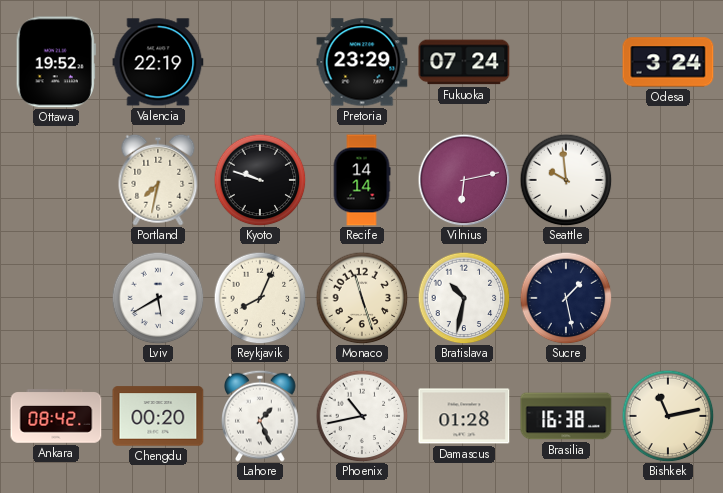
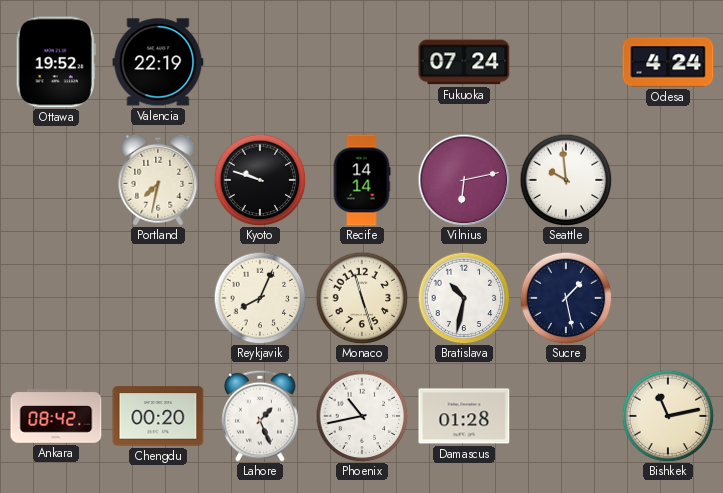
Pretoria: 23:29 -> none
Odesa: 3:24 -> 4:24
Lviv: 5:40 -> none
Brasilia: 16:38 -> none
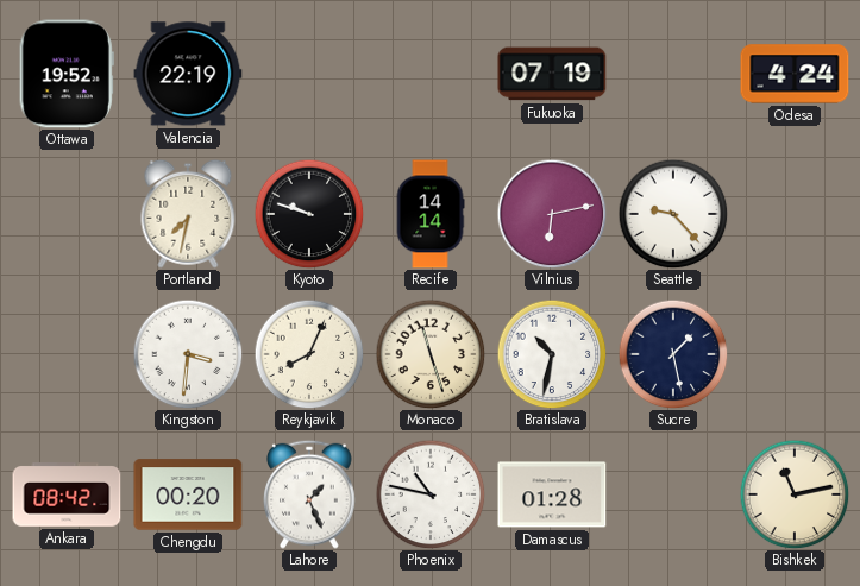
Fukuoka: 07:24 -> 07:19
Seattle: 9:59 -> 9:23
Kingston: none -> 3:31
Phoenix: 10:43 -> 10:47
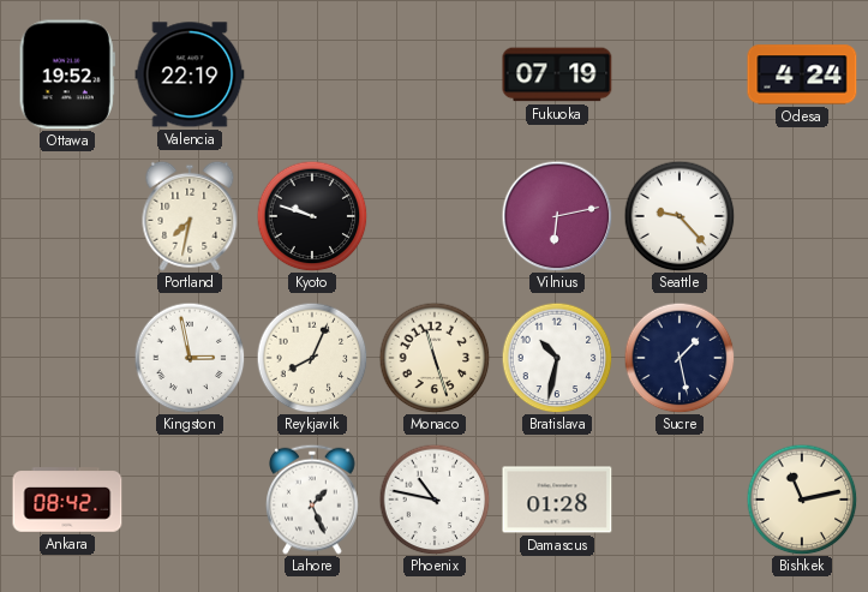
Recife: 14:14 -> none
Kingston: 3:31 -> 2:58
Chengdu: 00:20 -> none
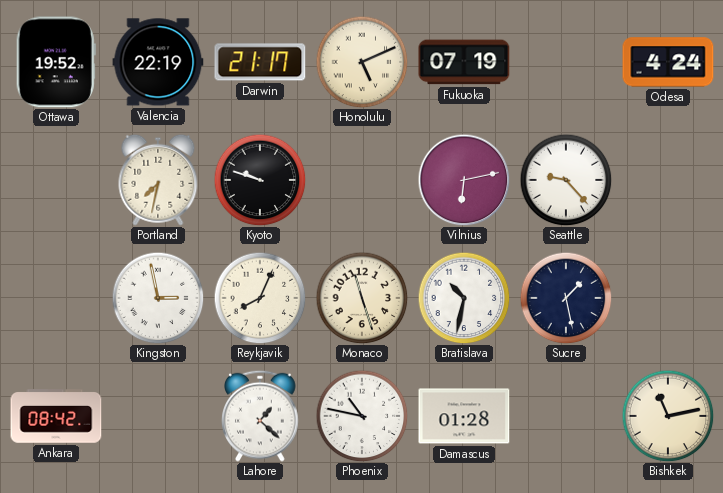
Darwin: none -> 21:17
Honolulu: none -> 5:11
Lahore: 1:26 -> 1:22
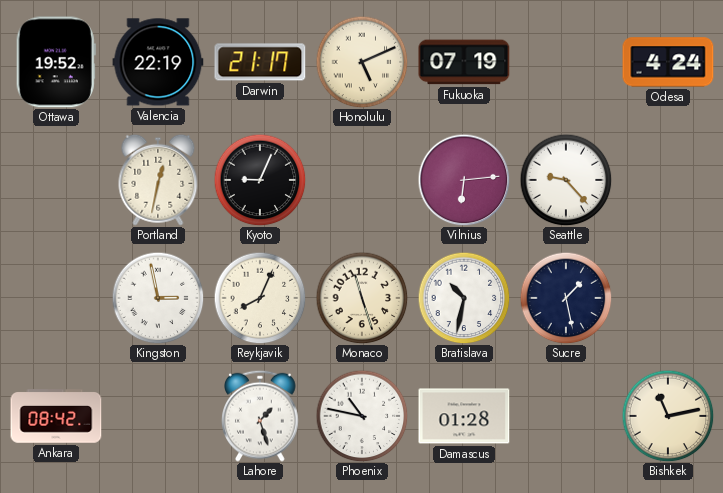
Portland: 7:32 -> 12:32
Kyoto: 9:48 -> 9:04
Vilnius: 6:13 -> 6:14
Lahore: 1:22 -> 1:27
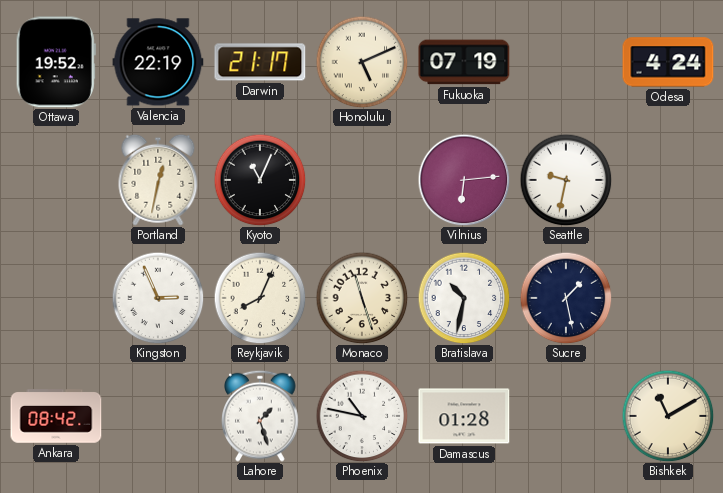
Kyoto: 9:04 -> 11:04
Seattle: 9:23 -> 9:32
Kingston: 2:58 -> 2:56
Bishkek: 11:13 -> 11:10
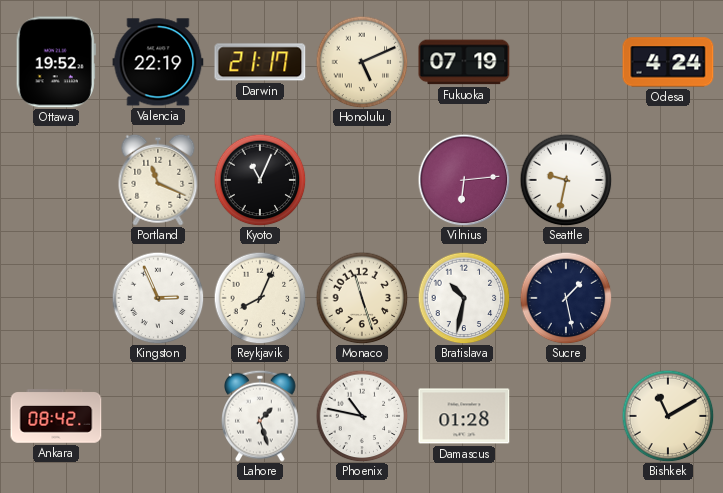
Portland: 12:32 -> 11:19
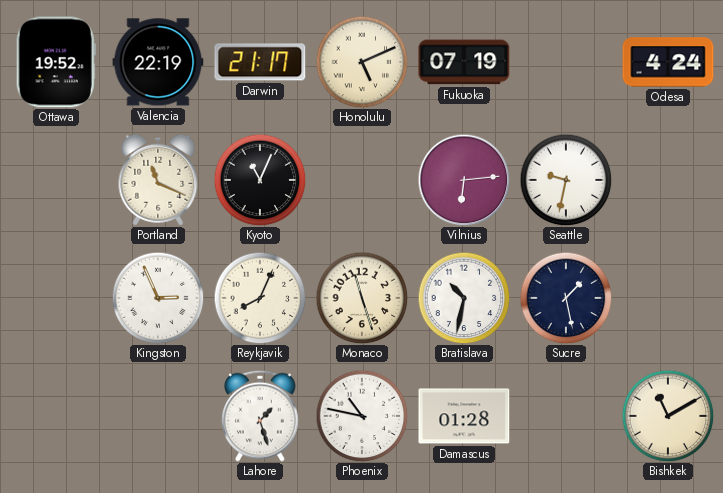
Ankara: 08:42 -> none
